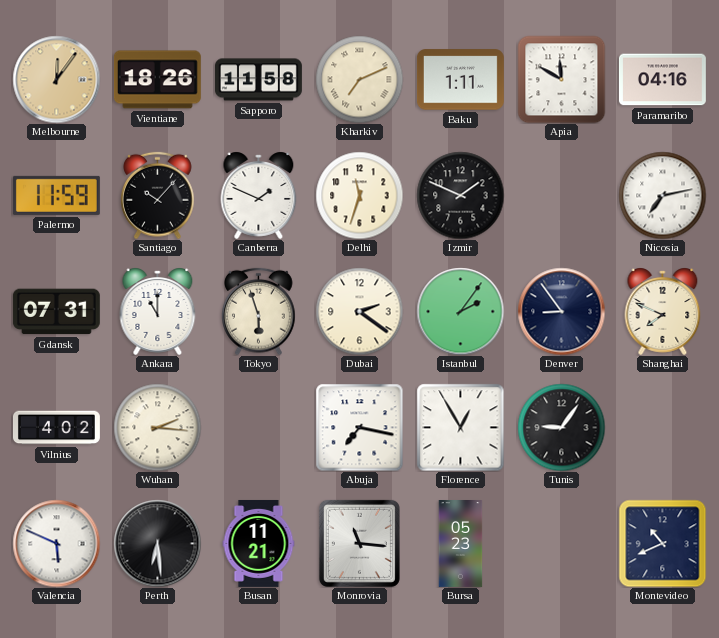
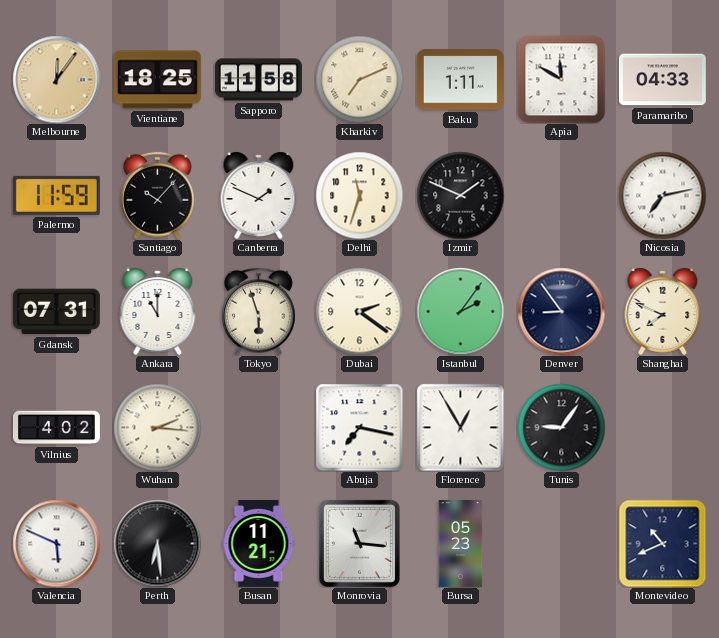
Vientiane: 18:26 -> 18:25
Paramaribo: 04:16 -> 04:33
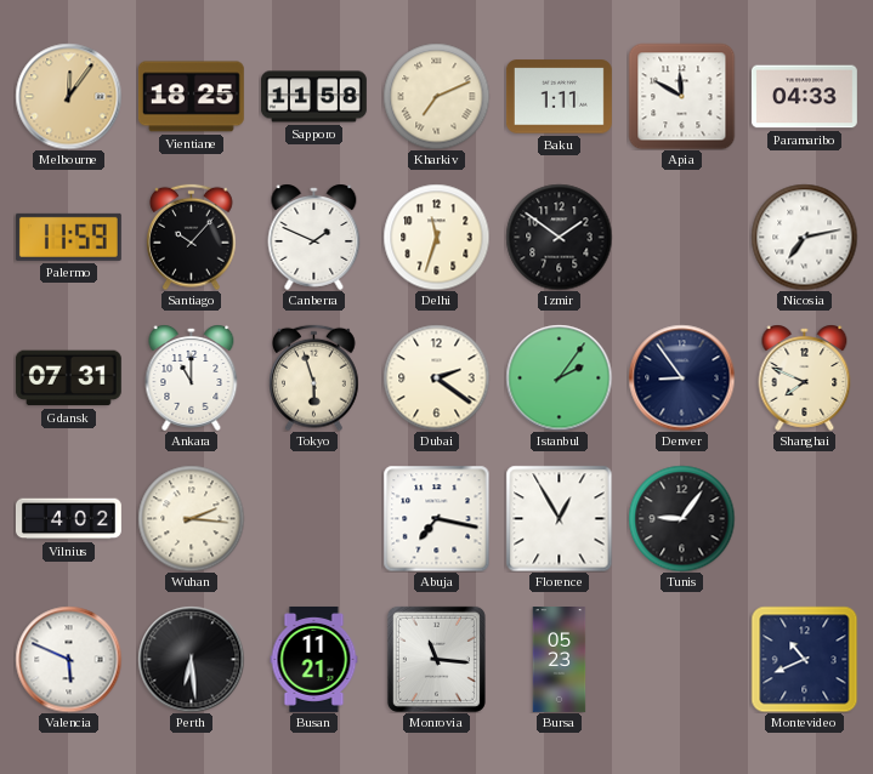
Izmir: 1:49 -> 1:51
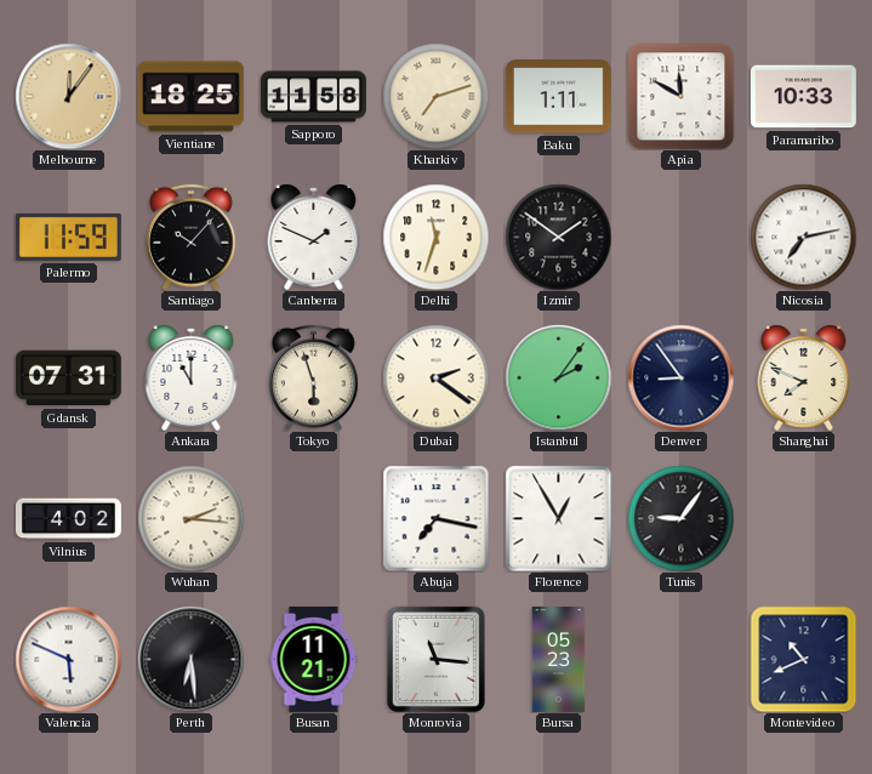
Kharkiv: 7:11 -> 7:12
Paramaribo: 04:33 -> 10:33
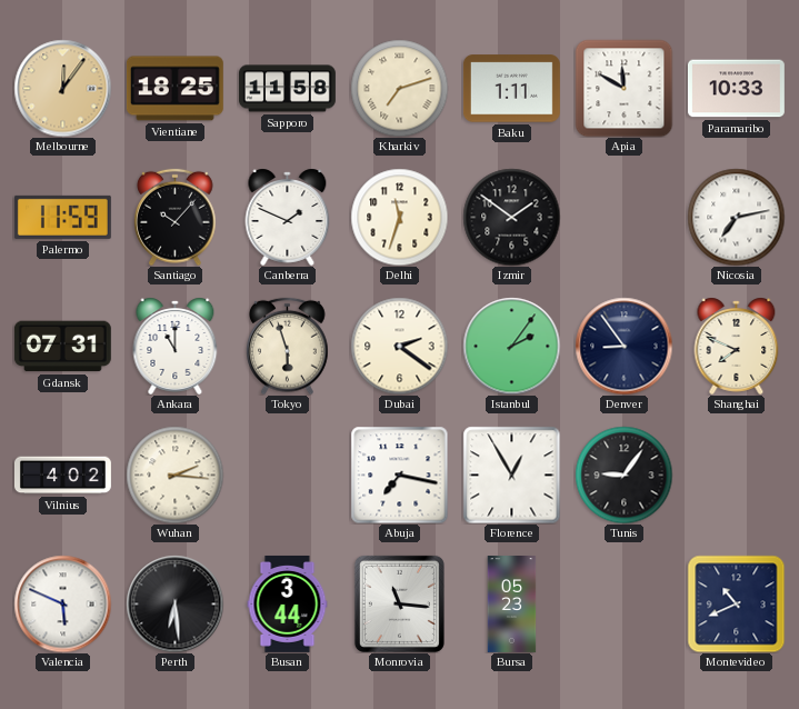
Busan: 11:21 -> 3:44
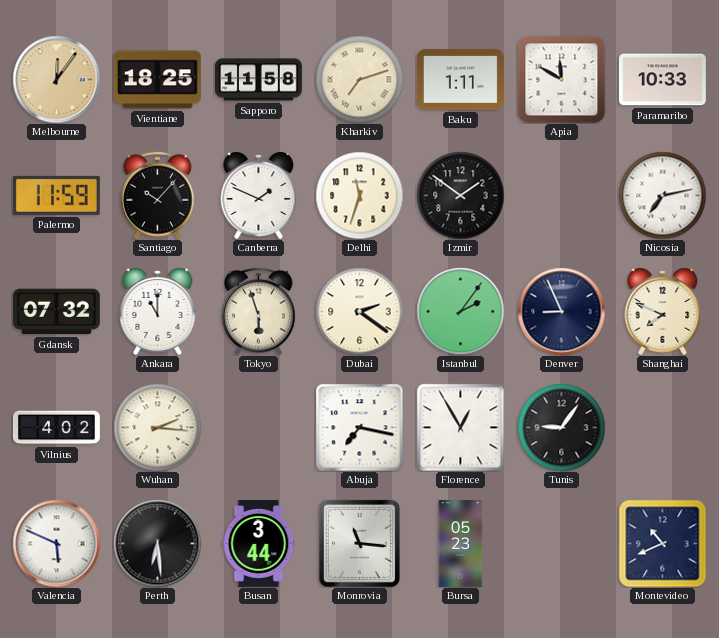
Gdansk: 07:31 -> 07:32
Denver: 8:54 -> 8:56
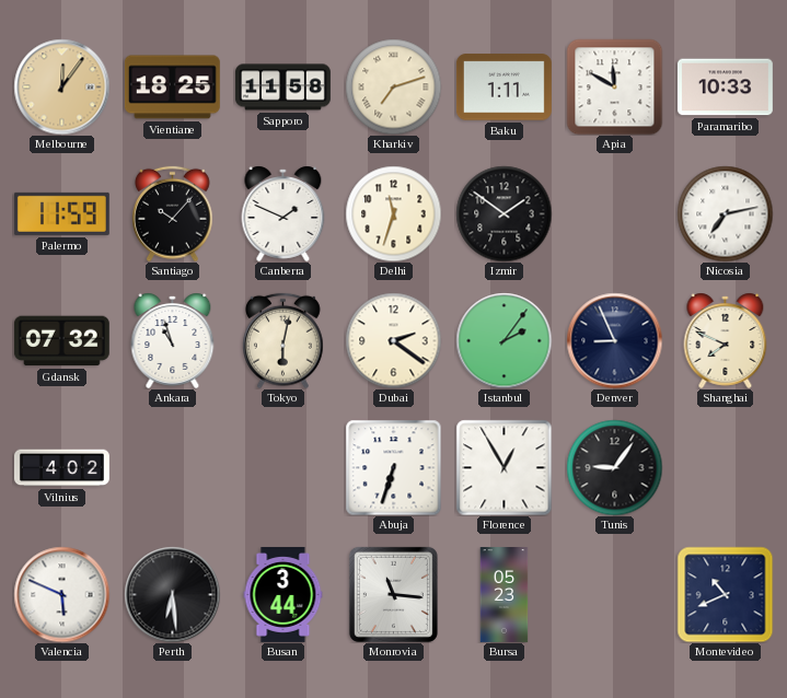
Ankara: 11:00 -> 10:57
Tokyo: 5:57 -> 6:02
Wuhan: 2:16 -> none
Abuja: 7:17 -> 6:33
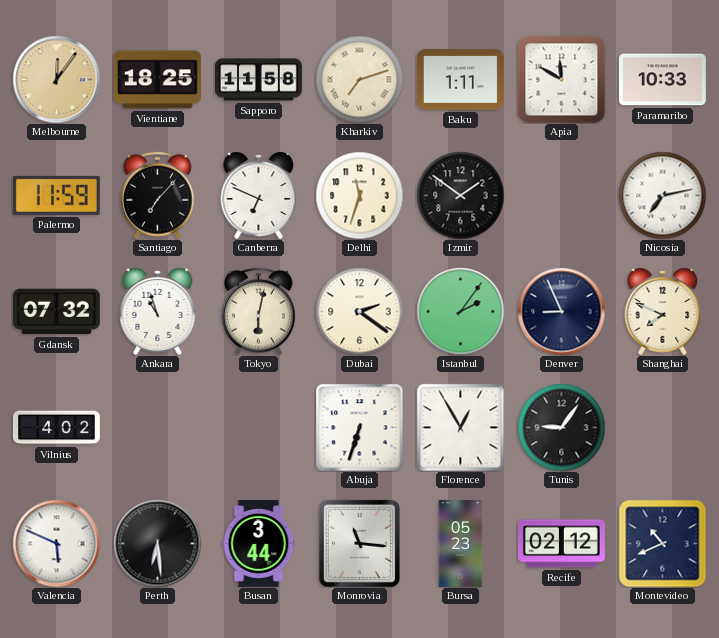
Santiago: 10:07 -> 7:07
Canberra: 1:49 -> 6:49
Recife: none -> 02:12
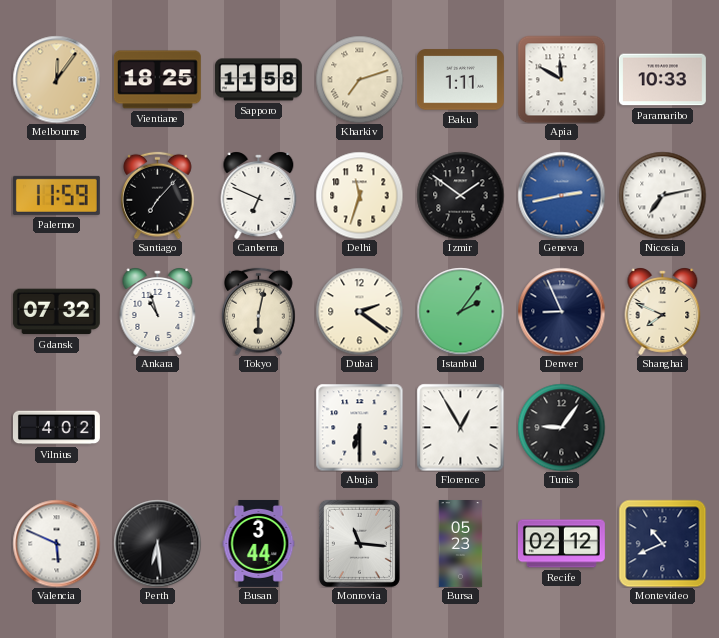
Geneva: none -> 2:43
Abuja: 6:33 -> 6:30
